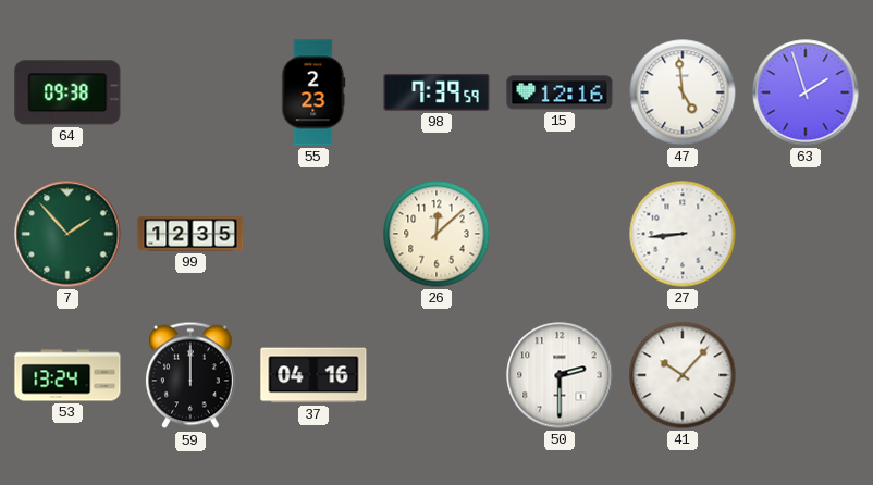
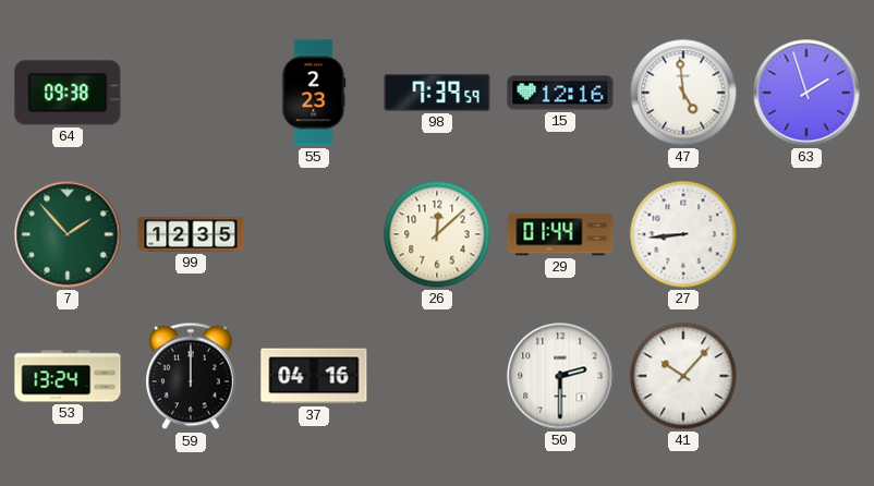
29: none -> 01:44
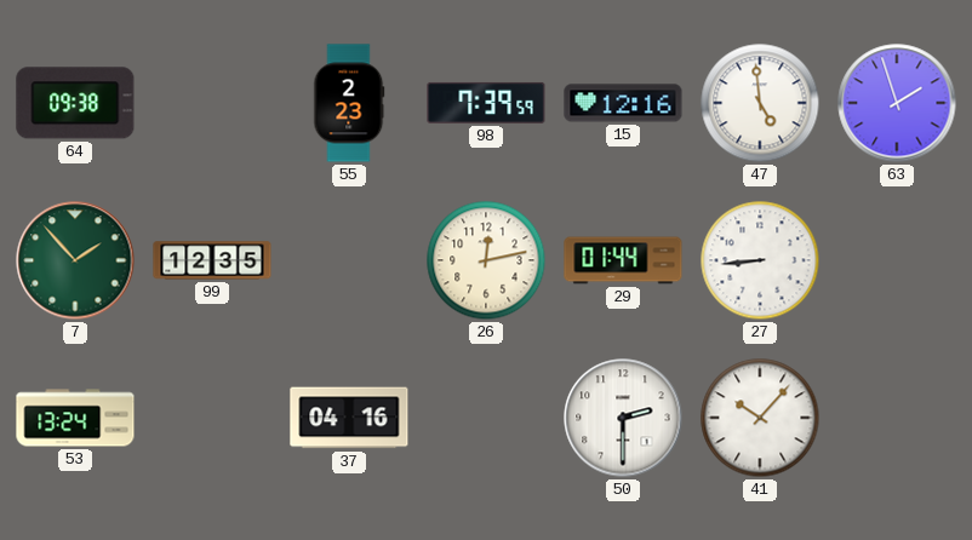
26: 12:08 -> 12:13
59: 12:00 -> none
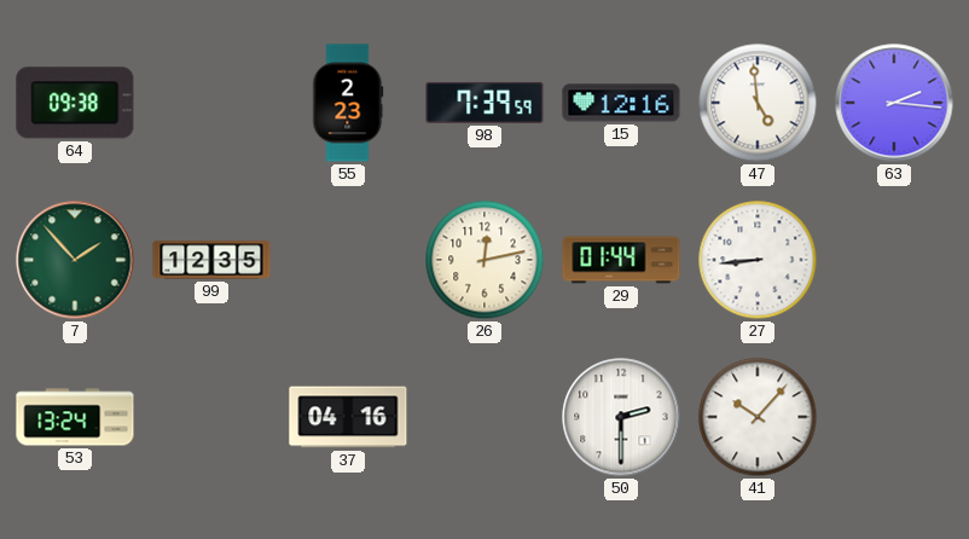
63: 1:57 -> 2:16
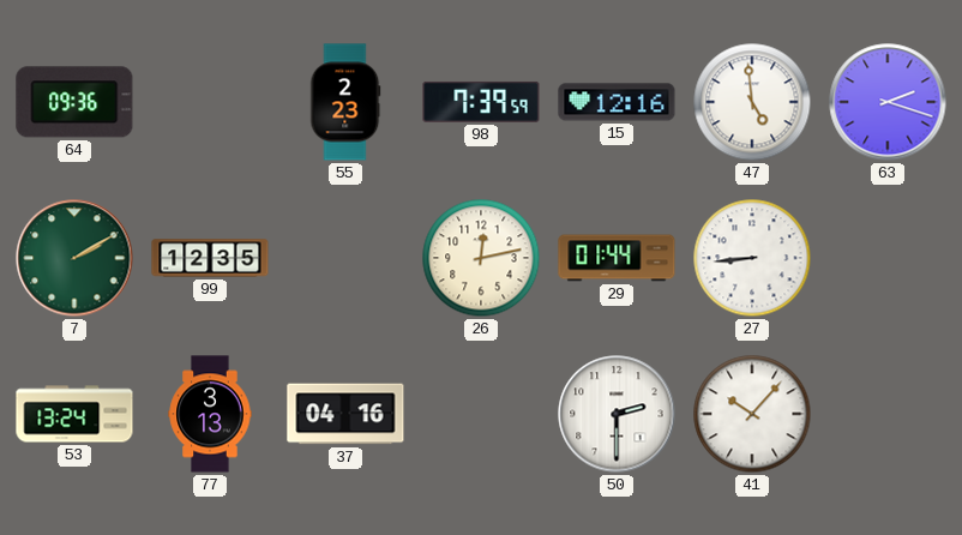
64: 09:38 -> 09:36
63: 2:16 -> 2:18
7: 1:53 -> 2:10
77: none -> 3:13
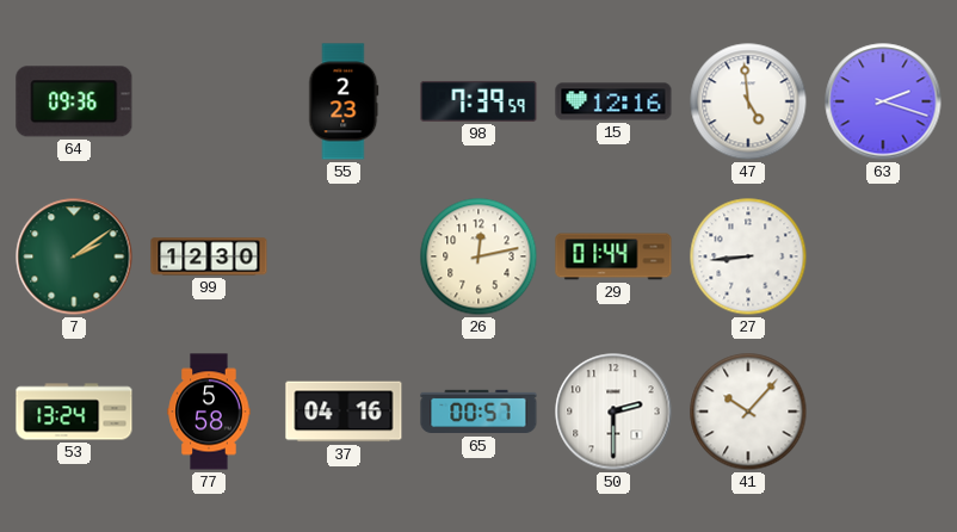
7: 2:10 -> 2:09
99: 12:35 -> 12:30
77: 3:13 -> 5:58
65: none -> 00:57
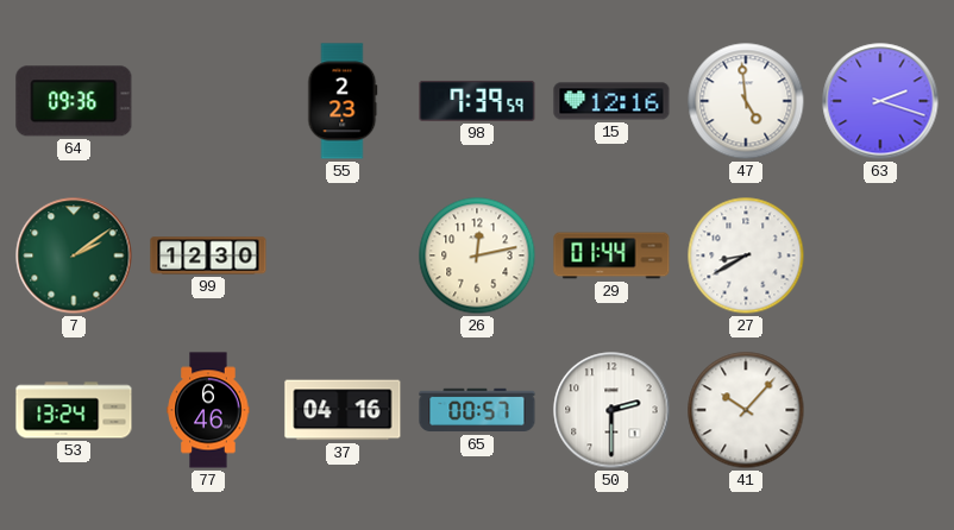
27: 8:44 -> 8:40
77: 5:58 -> 6:46
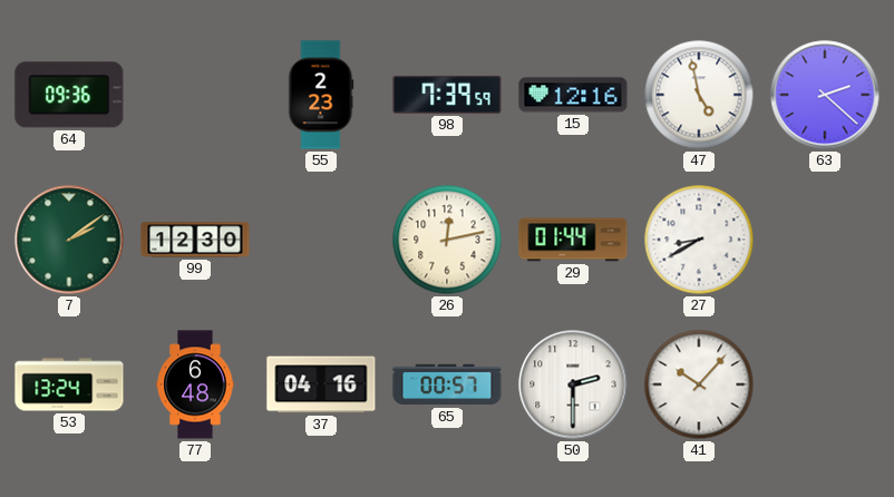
47: 4:59 -> 4:58
63: 2:18 -> 2:22
77: 6:46 -> 6:48
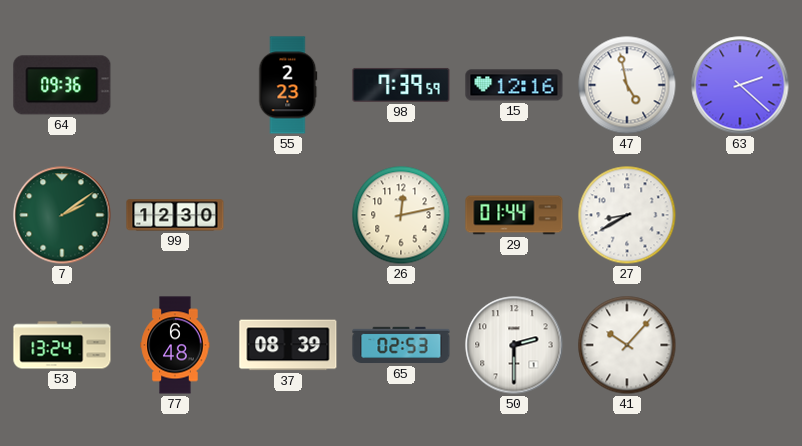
37: 04:16 -> 08:39
65: 00:57 -> 02:53
